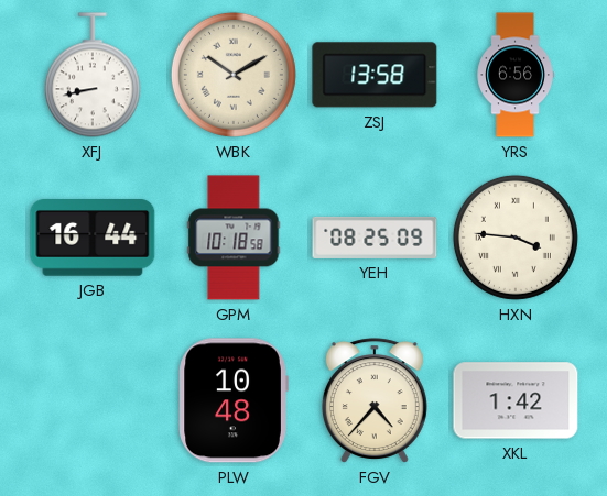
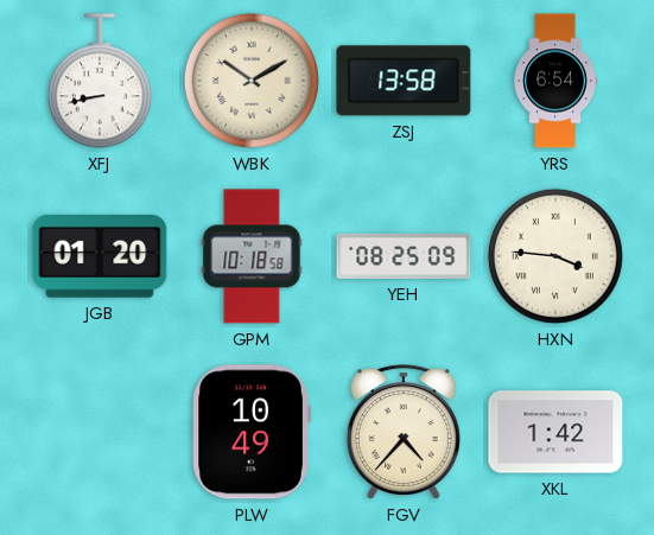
YRS: 6:56 -> 6:54
JGB: 16:44 -> 01:20
PLW: 10:48 -> 10:49
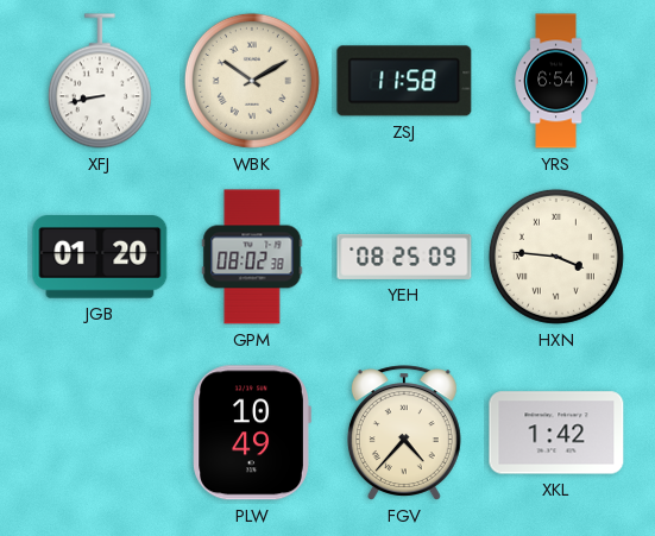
ZSJ: 13:58 -> 11:58
GPM: 10:18 -> 08:02
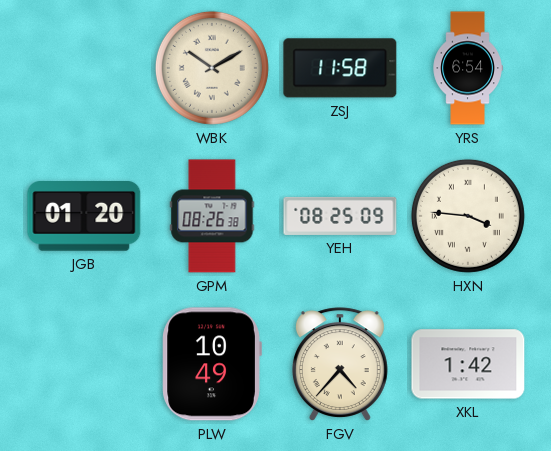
XFJ: 8:43 -> none
GPM: 08:02 -> 08:26
